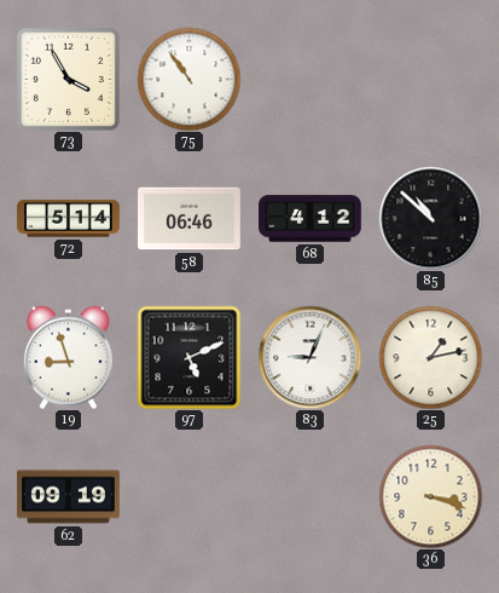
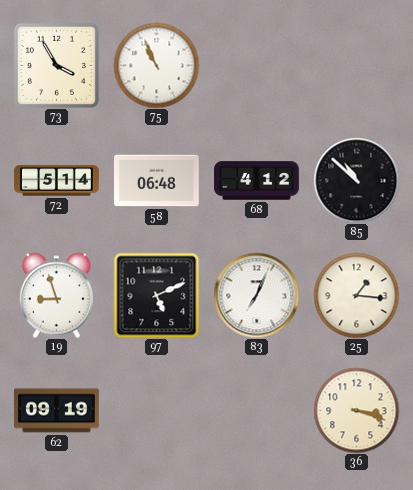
75: 10:54 -> 10:56
58: 06:46 -> 06:48
83: 9:04 -> 7:04
25: 1:13 -> 1:16
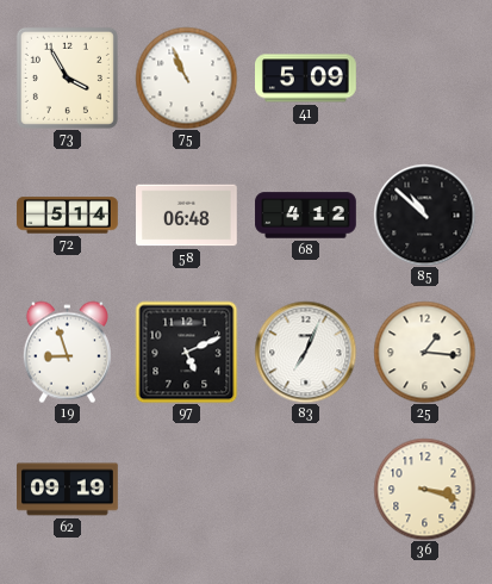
41: none -> 5:09
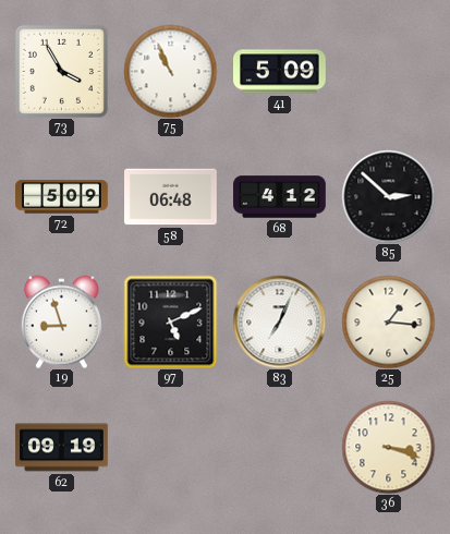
72: 5:14 -> 5:09
85: 10:52 -> 2:52
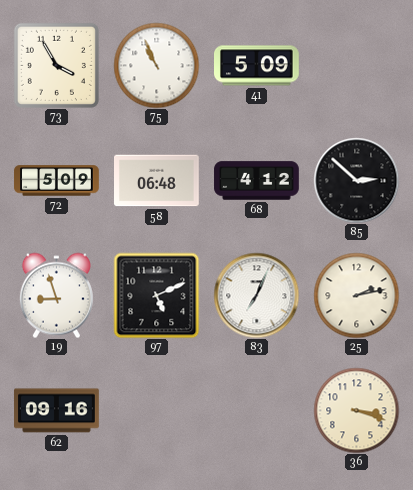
25: 1:16 -> 2:13
62: 09:19 -> 09:16
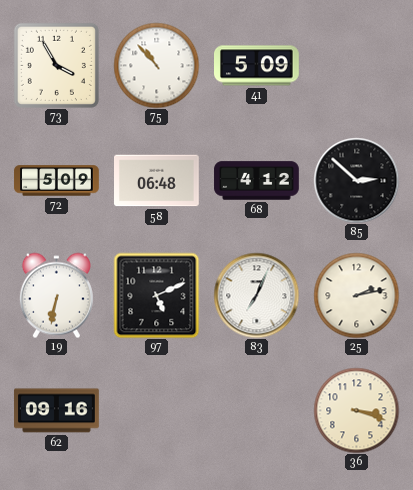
75: 10:56 -> 10:53
19: 8:57 -> 6:32
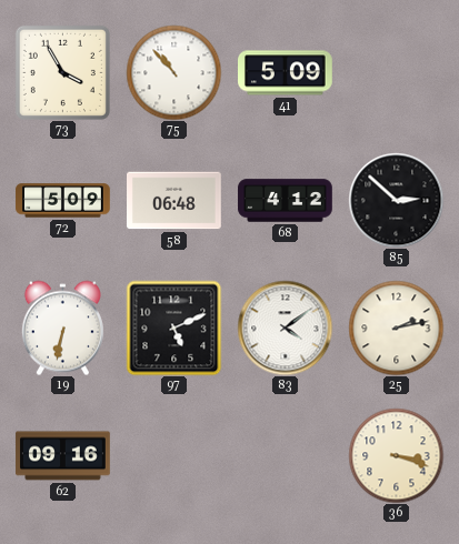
83: 7:04 -> 4:09
